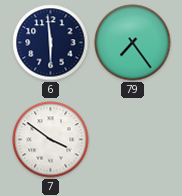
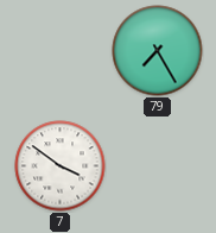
6: 5:59 -> none
79: 7:24 -> 7:25
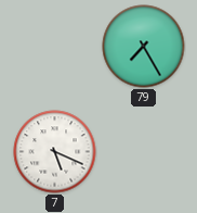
7: 3:51 -> 5:19
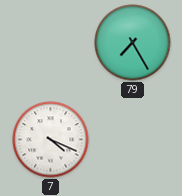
7: 5:19 -> 4:19
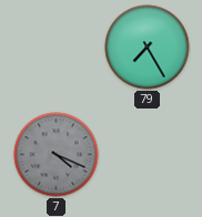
7 dial: white -> grey
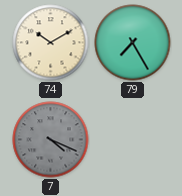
74: none -> 10:10
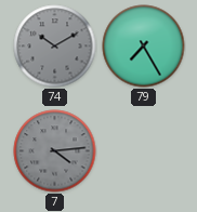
74 dial: cream -> grey
7: 4:19 -> 4:14
